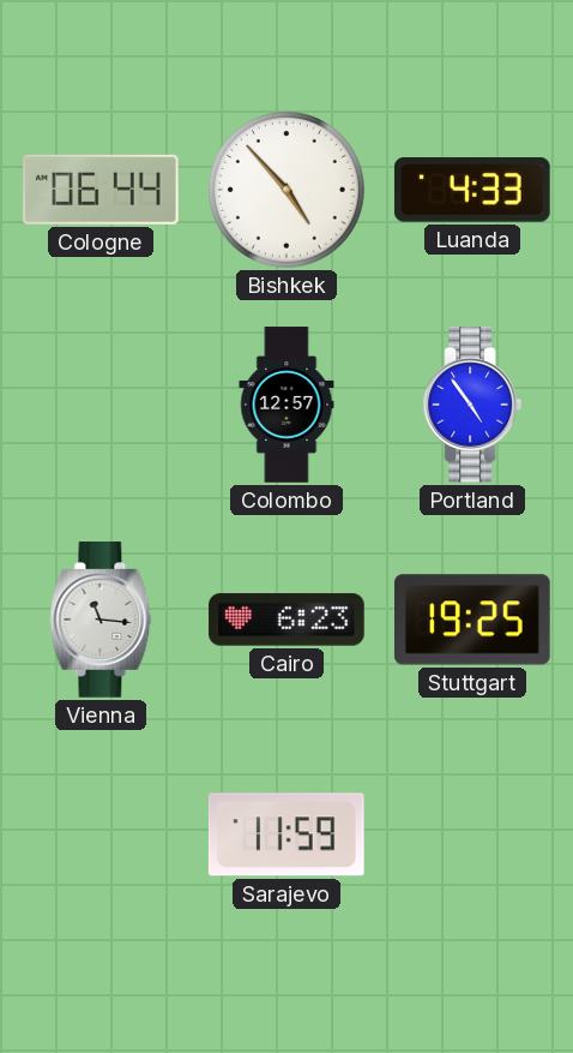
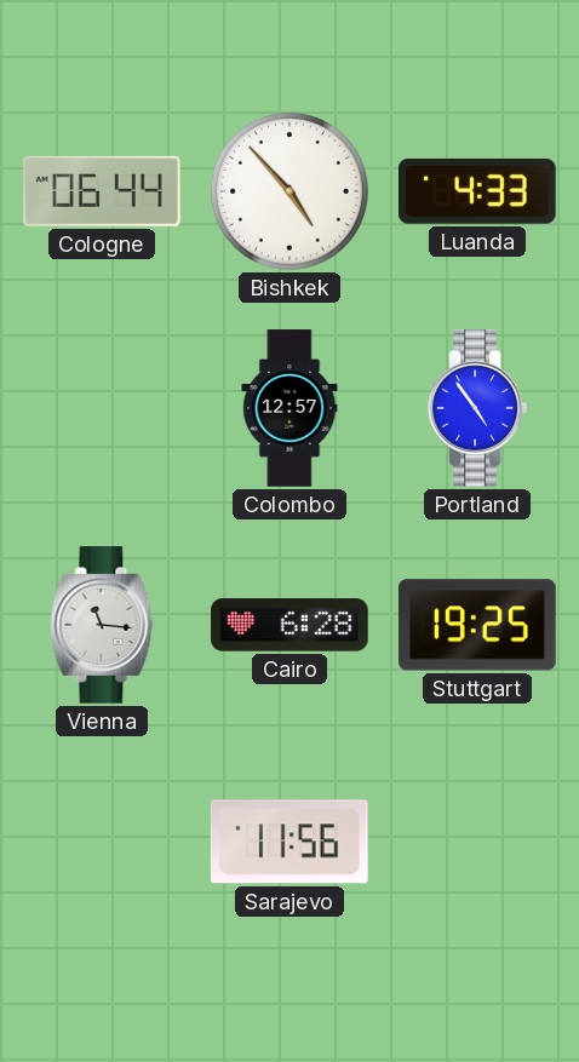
Cairo: 6:23 -> 6:28
Sarajevo: 11:59 -> 11:56
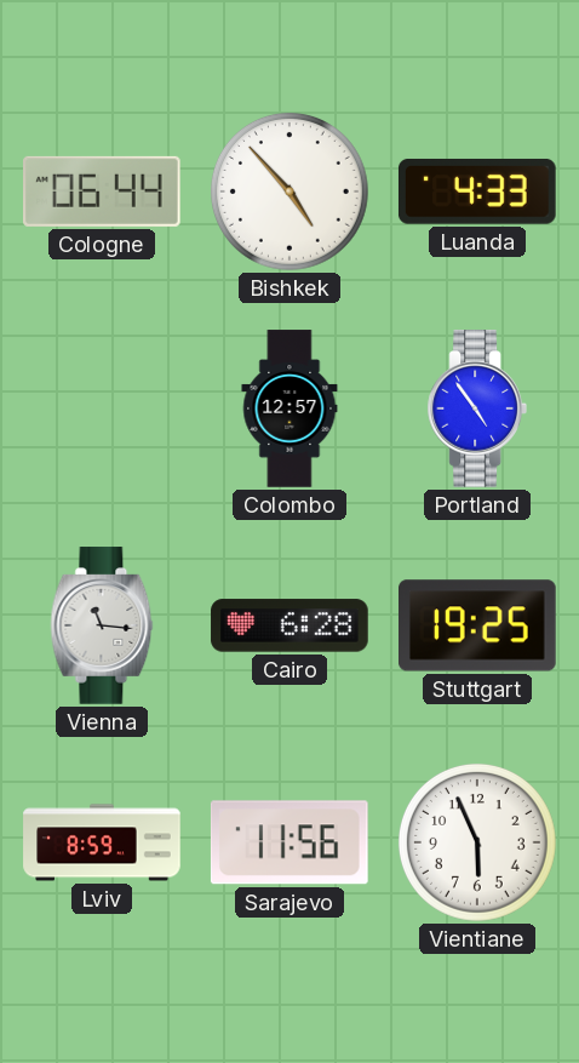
Lviv: none -> 8:59
Vientiane: none -> 5:56
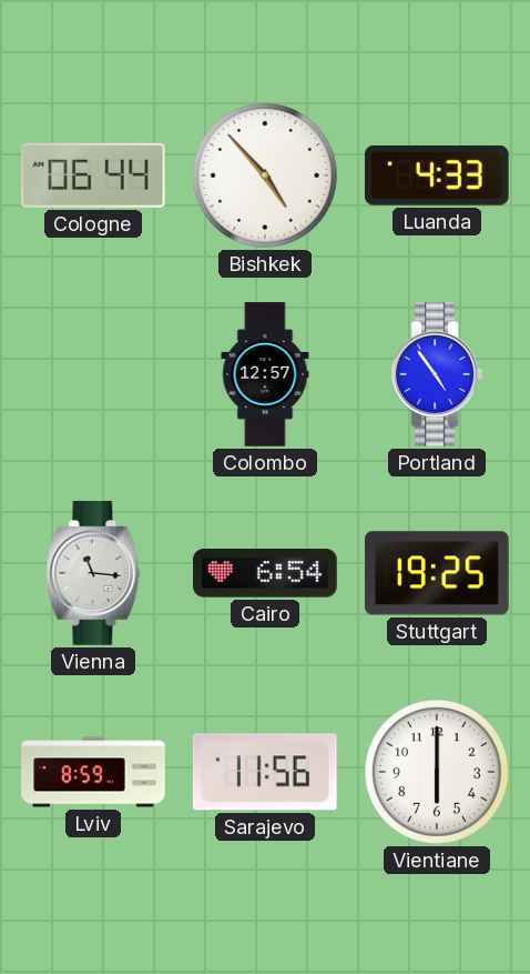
Cairo: 6:28 -> 6:54
Vientiane: 5:56 -> 6:00
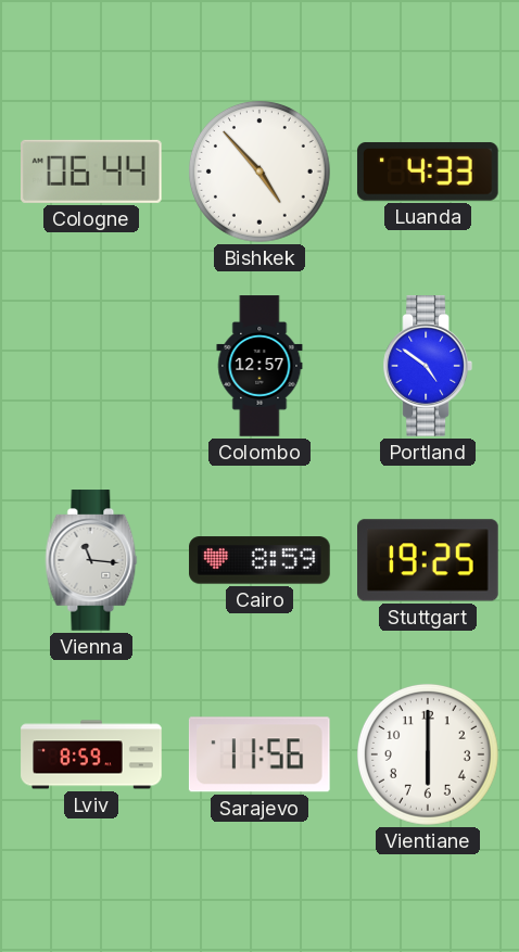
Portland: 4:54 -> 4:51
Cairo: 6:54 -> 8:59
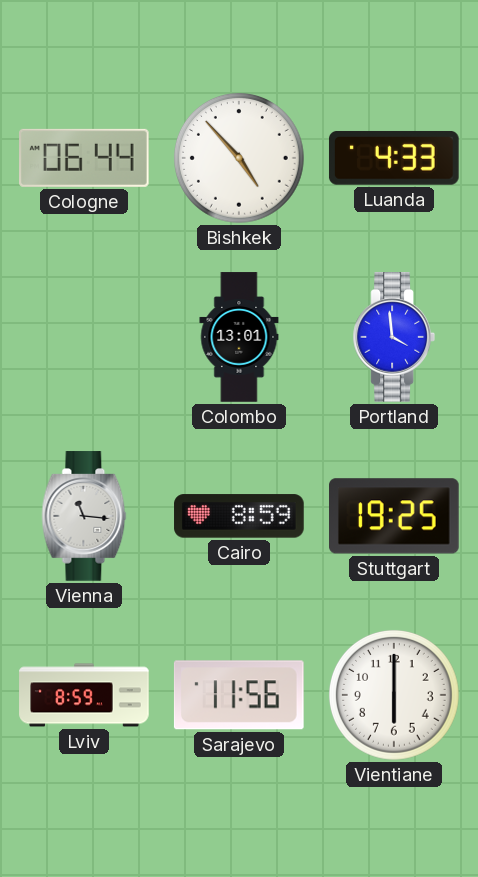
Colombo: 12:57 -> 13:01
Portland: 4:51 -> 3:59
